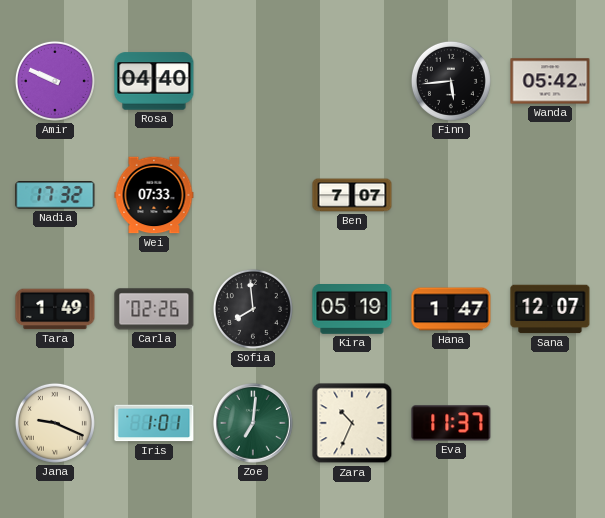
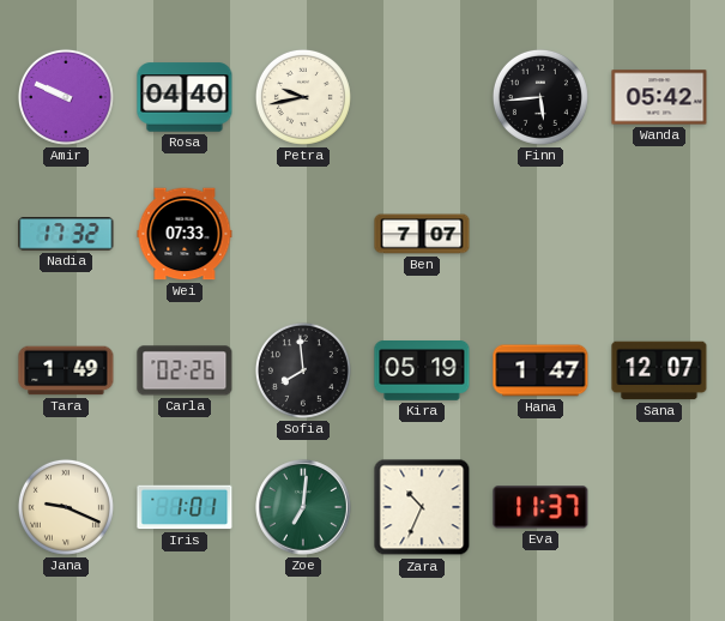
Petra: none -> 9:43
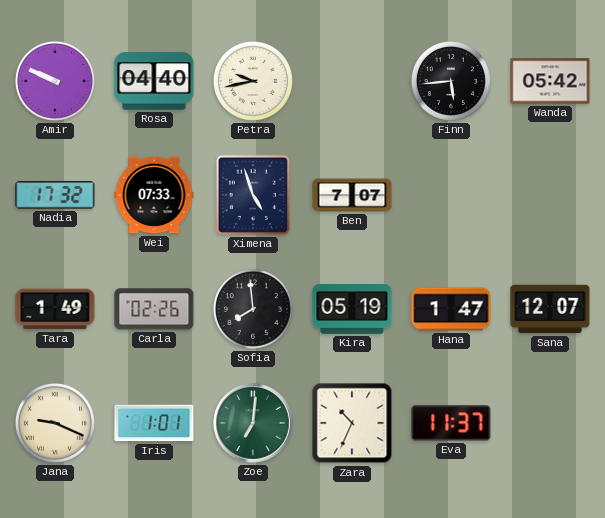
Ximena: none -> 4:57
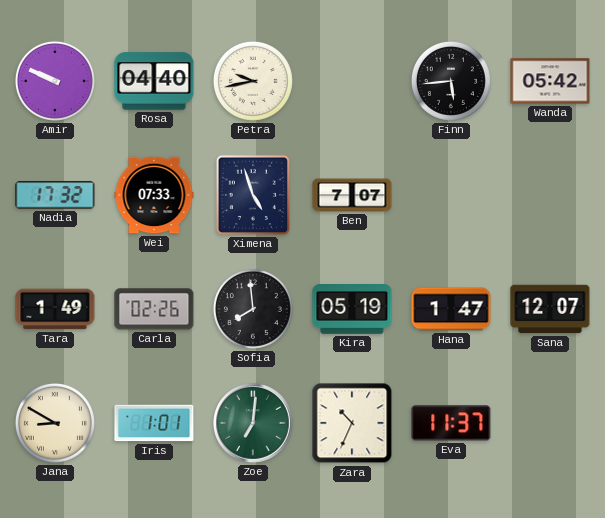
Jana: 9:19 -> 8:50
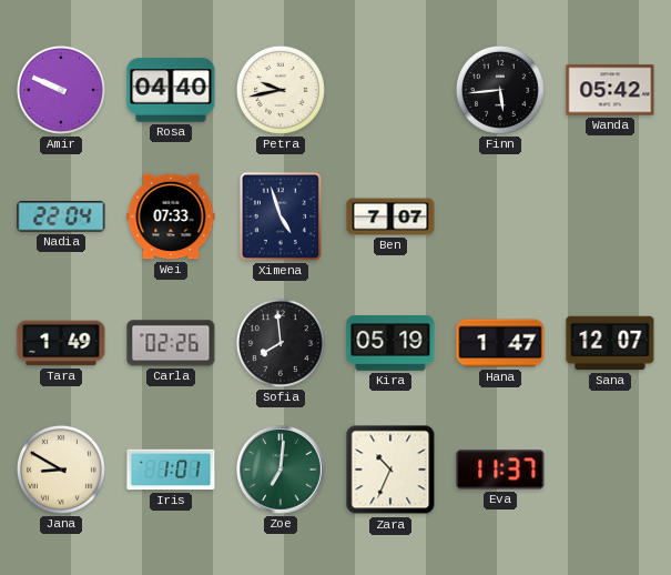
Nadia: 17:32 -> 22:04
